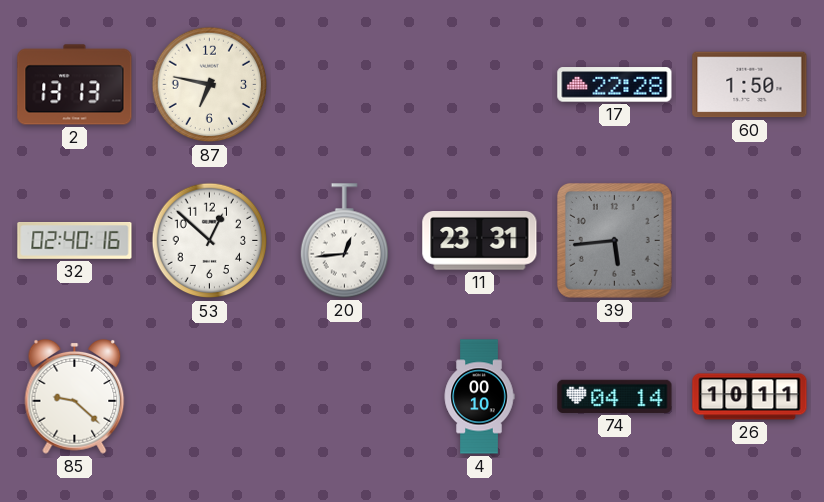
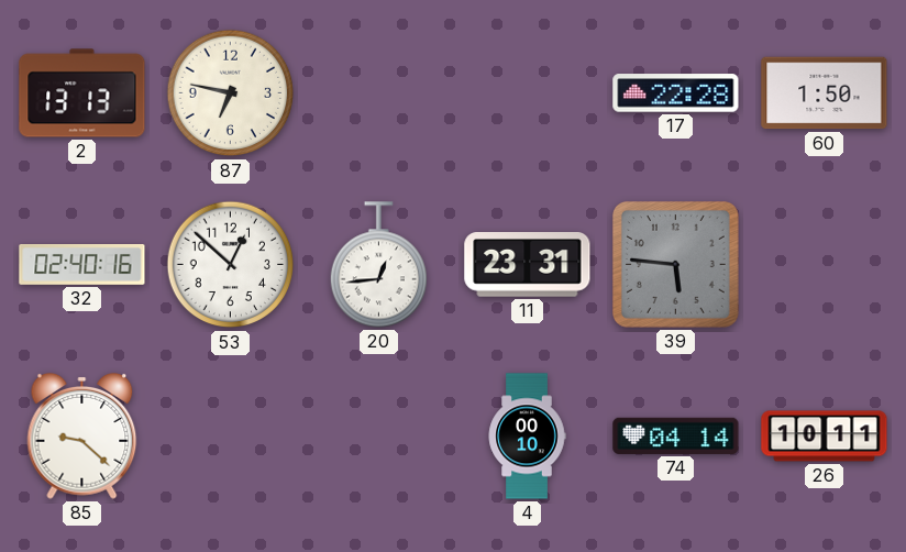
39: 5:44 -> 5:46
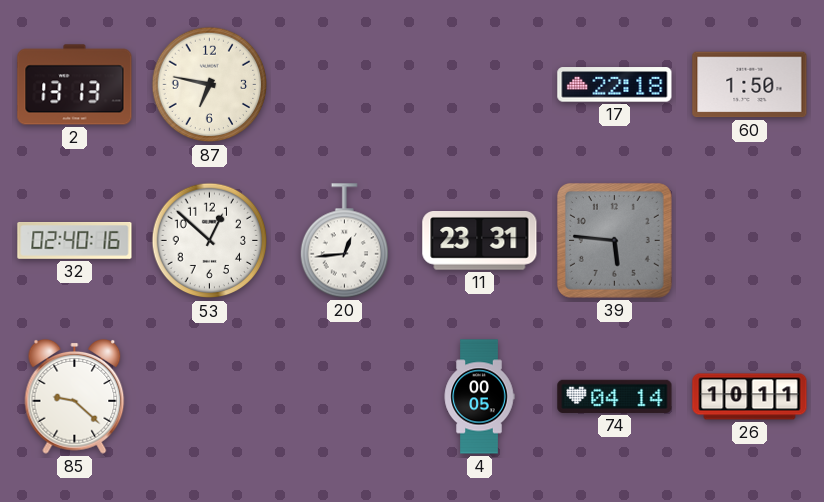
17: 22:28 -> 22:18
4: 00:10 -> 00:05
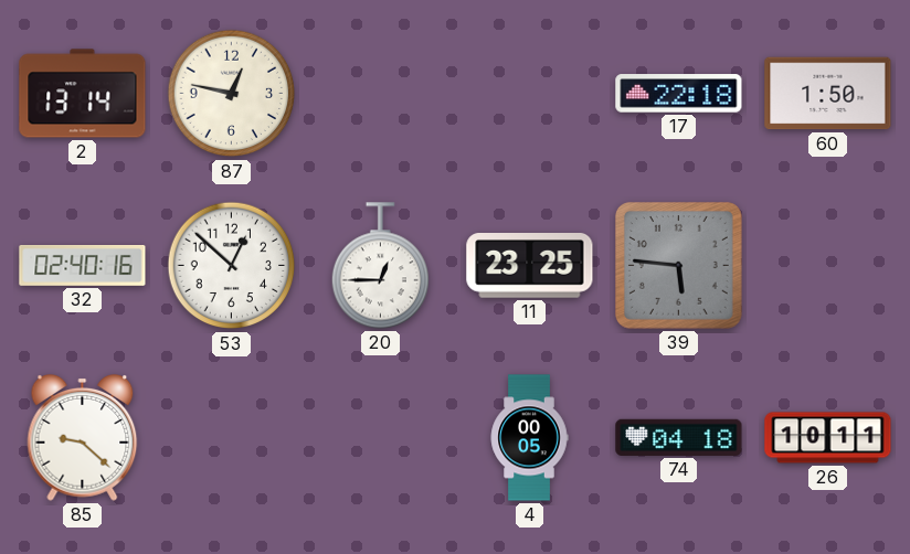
2: 13:13 -> 13:14
87: 6:47 -> 12:47
20: 12:44 -> 12:45
11: 23:31 -> 23:25
74: 04:14 -> 04:18
